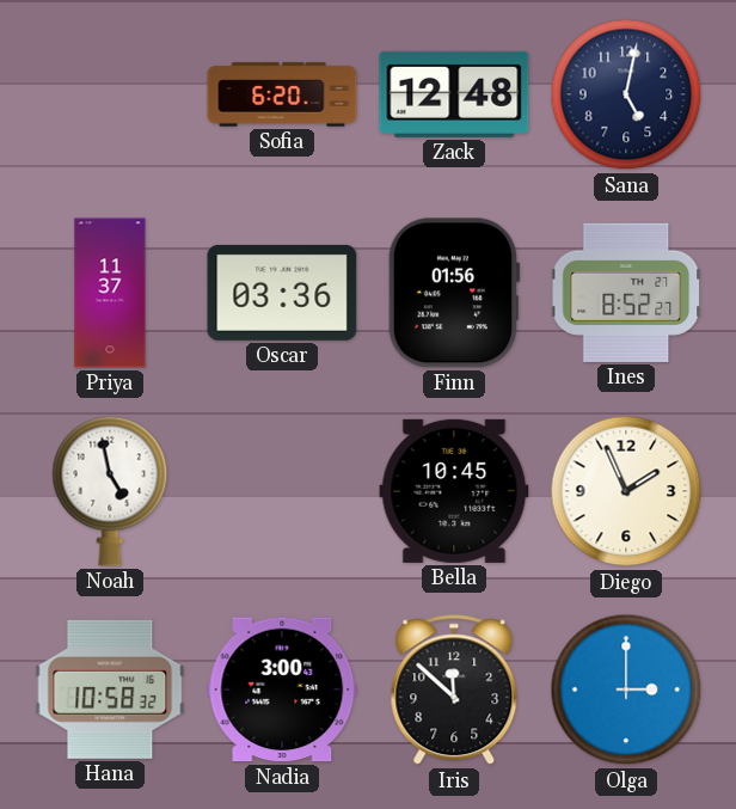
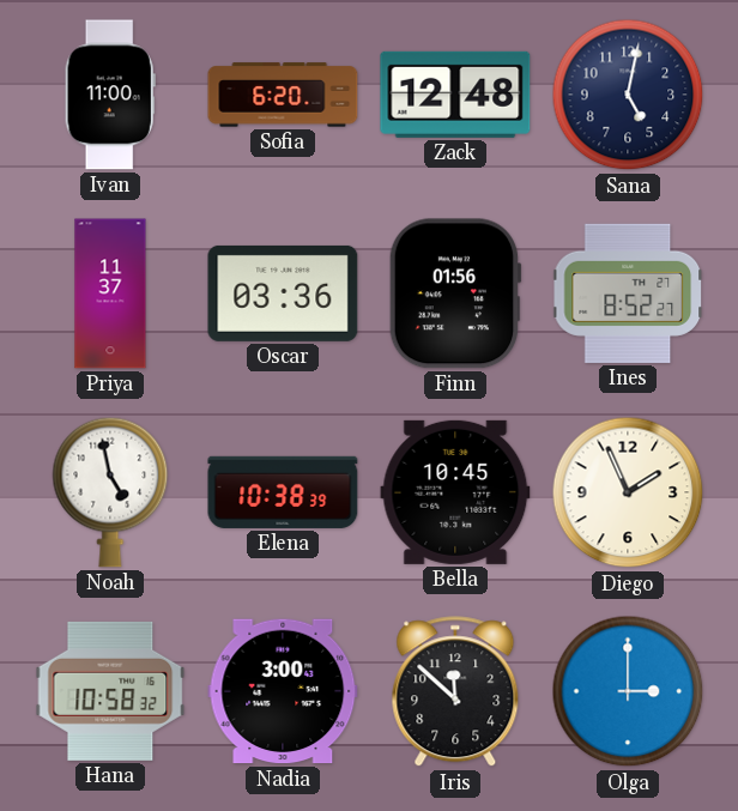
Ivan: none -> 11:00
Elena: none -> 10:38
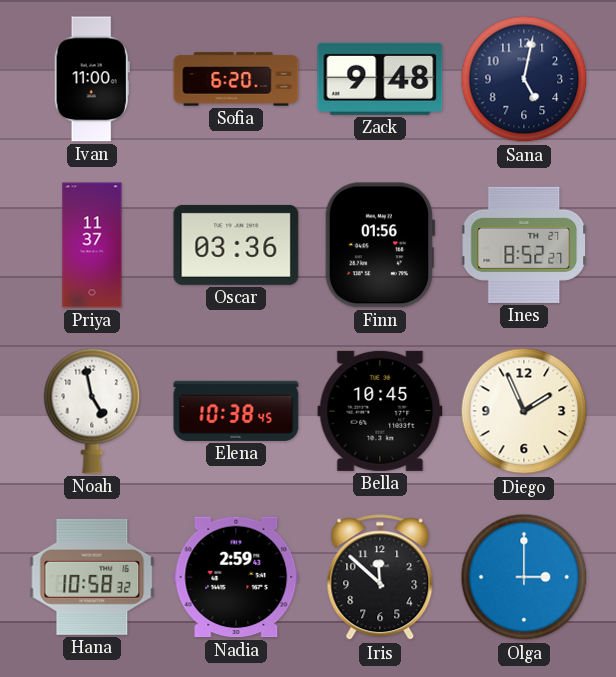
Zack: 12:48 -> 9:48
Elena: 10:38:39 -> 10:38:45
Nadia: 3:00 -> 2:59
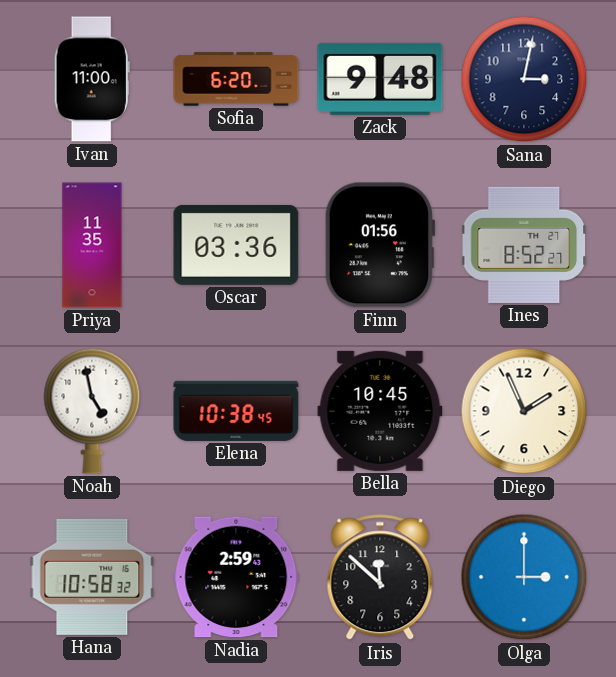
Sana: 5:02 -> 3:02
Priya: 11:37 -> 11:35
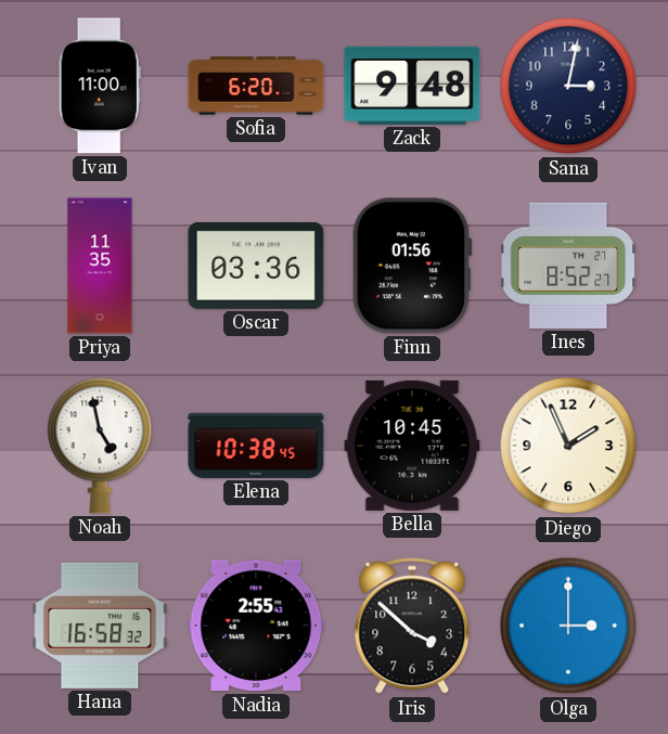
Hana: 10:58 -> 16:58
Nadia: 2:59 -> 2:55
Iris: 11:52 -> 3:52
